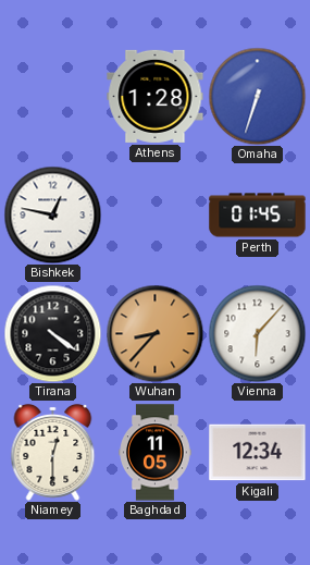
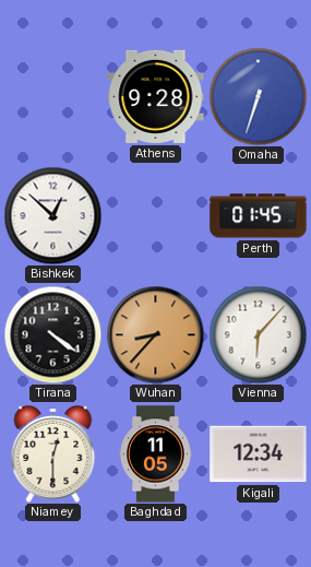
Athens: 1:28 -> 9:28
Bishkek: 12:47 -> 12:52
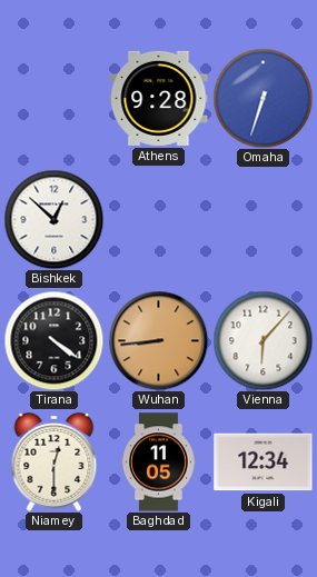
Perth: 01:45 -> none
Wuhan: 8:37 -> 8:44
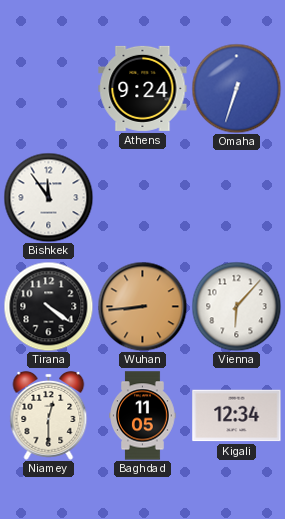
Athens: 9:28 -> 9:24
Bishkek: 12:52 -> 11:54
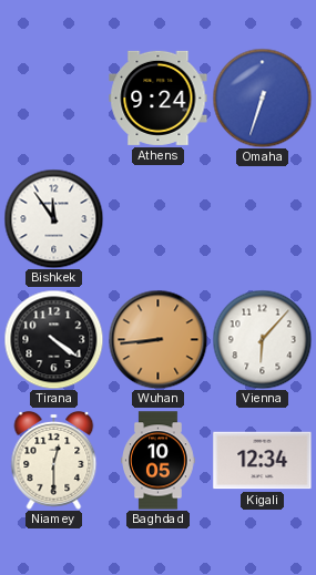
Baghdad: 11:05 -> 10:05
